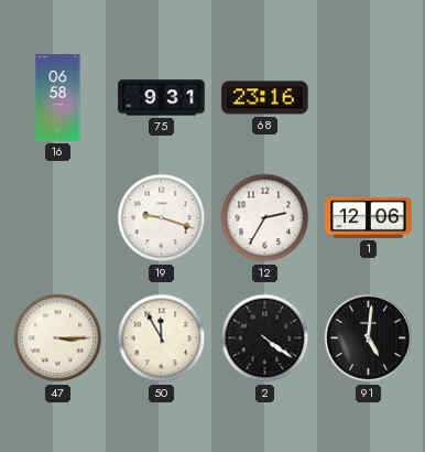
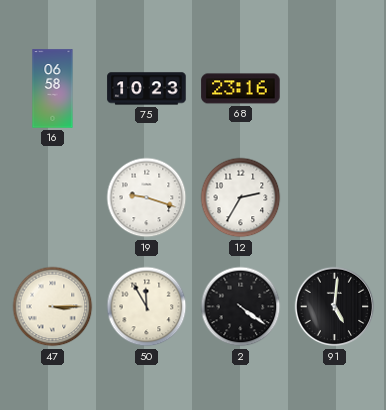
75: 9:31 -> 10:23
1: 12:06 -> none
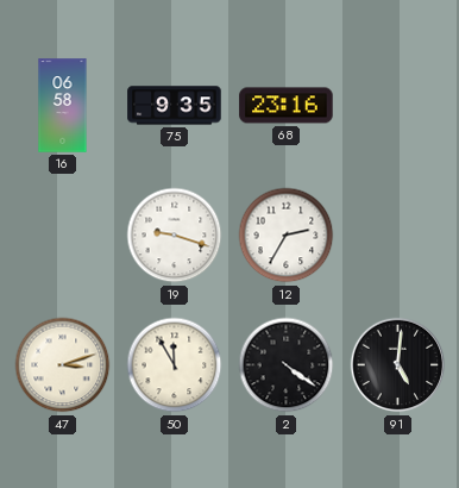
75: 10:23 -> 9:35
47: 3:15 -> 3:12
